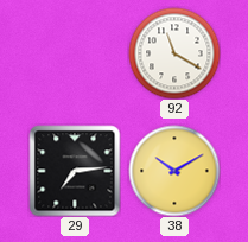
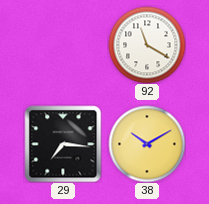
29: 7:14 -> 7:16
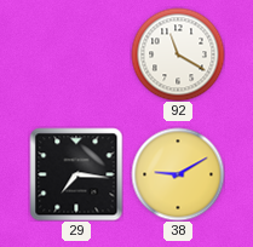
38: 10:10 -> 9:10
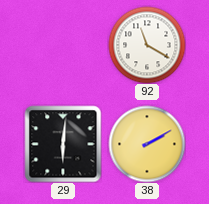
29: 7:16 -> 6:01
38: 9:10 -> 2:10
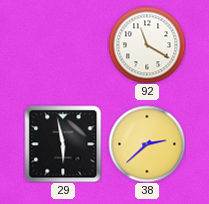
29: 6:01 -> 5:58
38: 2:10 -> 2:38
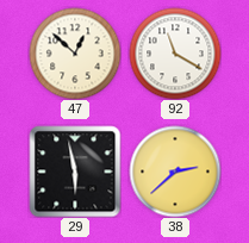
47: none -> 12:52
